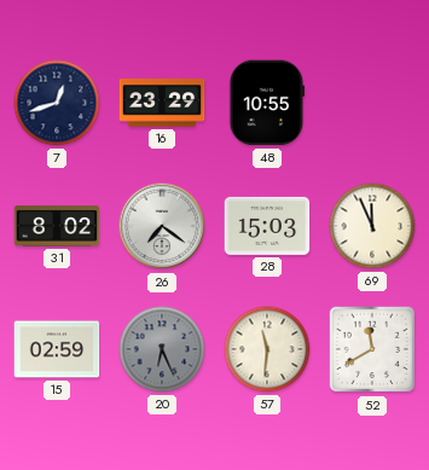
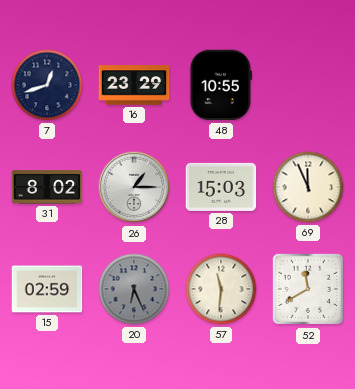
26: 7:21 -> 1:15
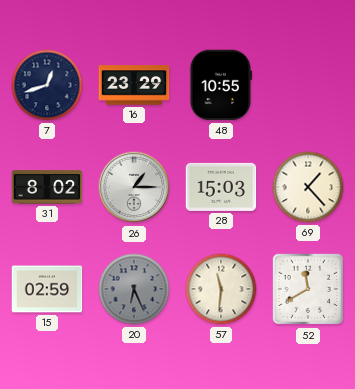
69: 11:56 -> 1:23
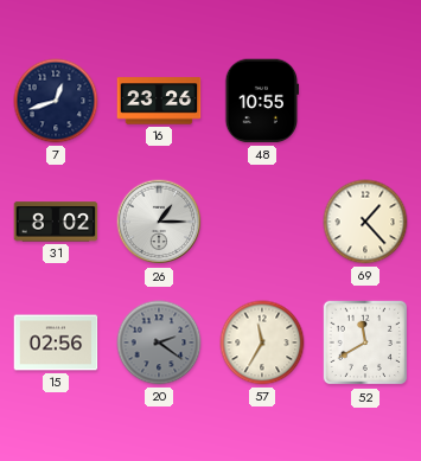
16: 23:29 -> 23:26
28: 15:03 -> none
15: 02:59 -> 02:56
20: 6:26 -> 2:21
57: 11:31 -> 11:35
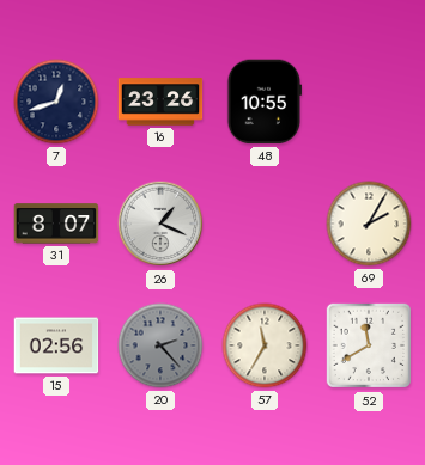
31: 8:02 -> 8:07
26: 1:15 -> 1:19
69: 1:23 -> 2:05
20: 2:21 -> 2:23
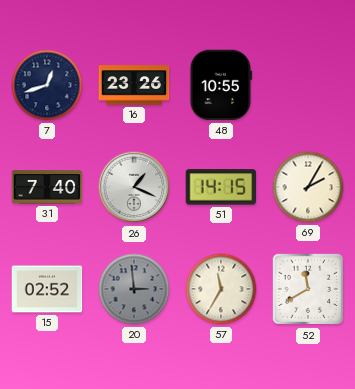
31: 8:07 -> 7:40
51: none -> 14:15
15: 02:56 -> 02:52
20: 2:23 -> 2:59
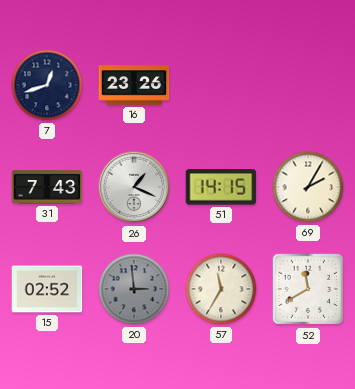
48: 10:55 -> none
31: 7:40 -> 7:43
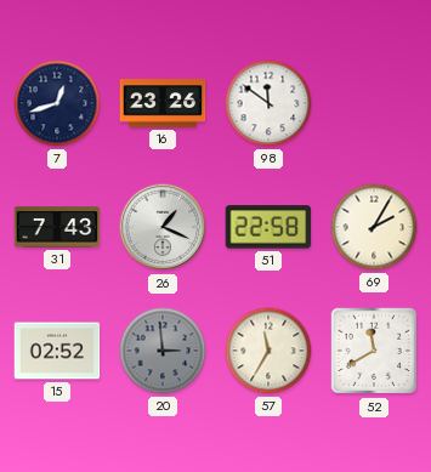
98: none -> 11:51
51: 14:15 -> 22:58
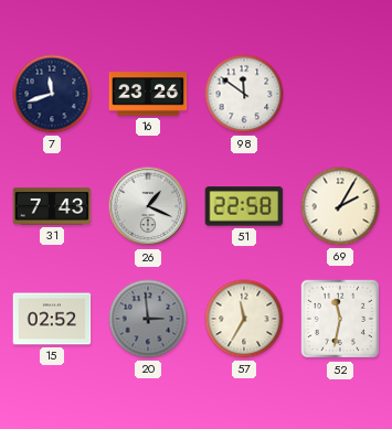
7: 12:42 -> 11:42
52: 11:40 -> 11:32
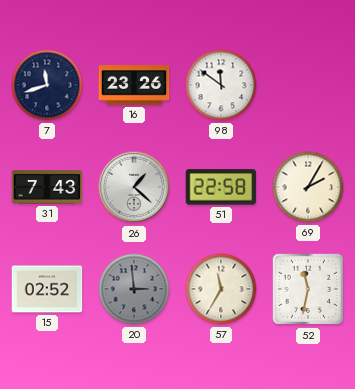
26: 1:19 -> 1:22
